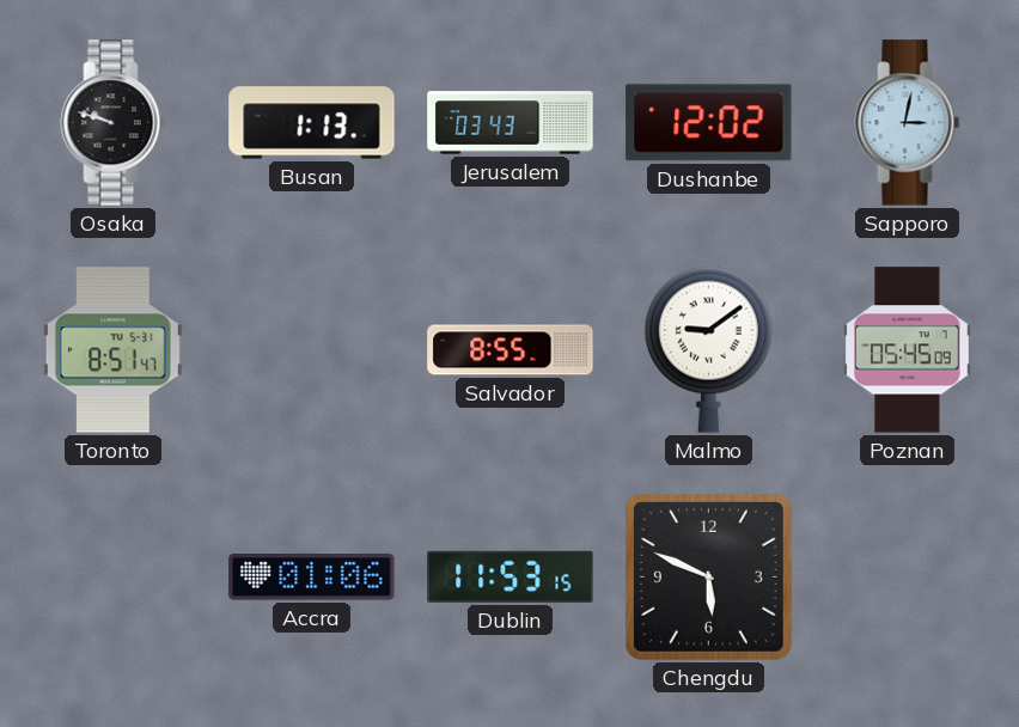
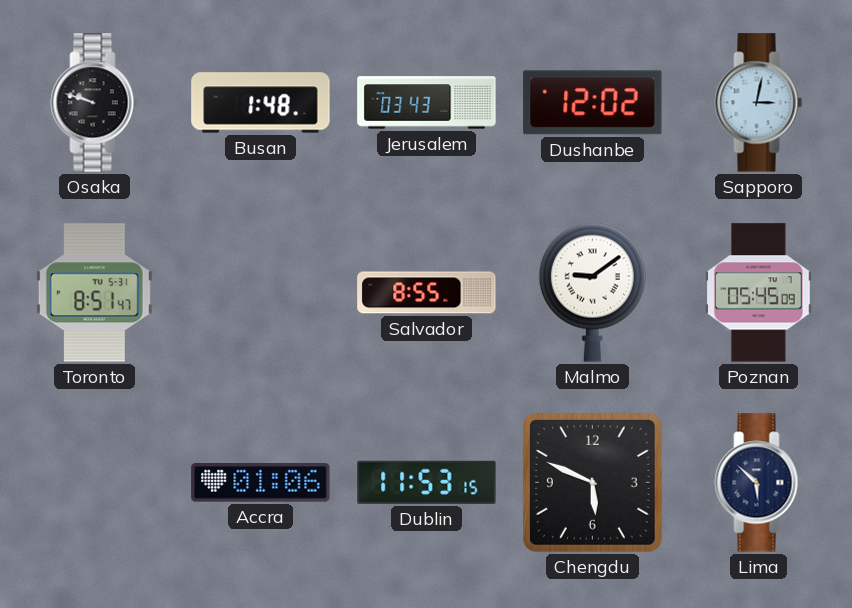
Busan: 1:13 -> 1:48
Lima: none -> 5:52
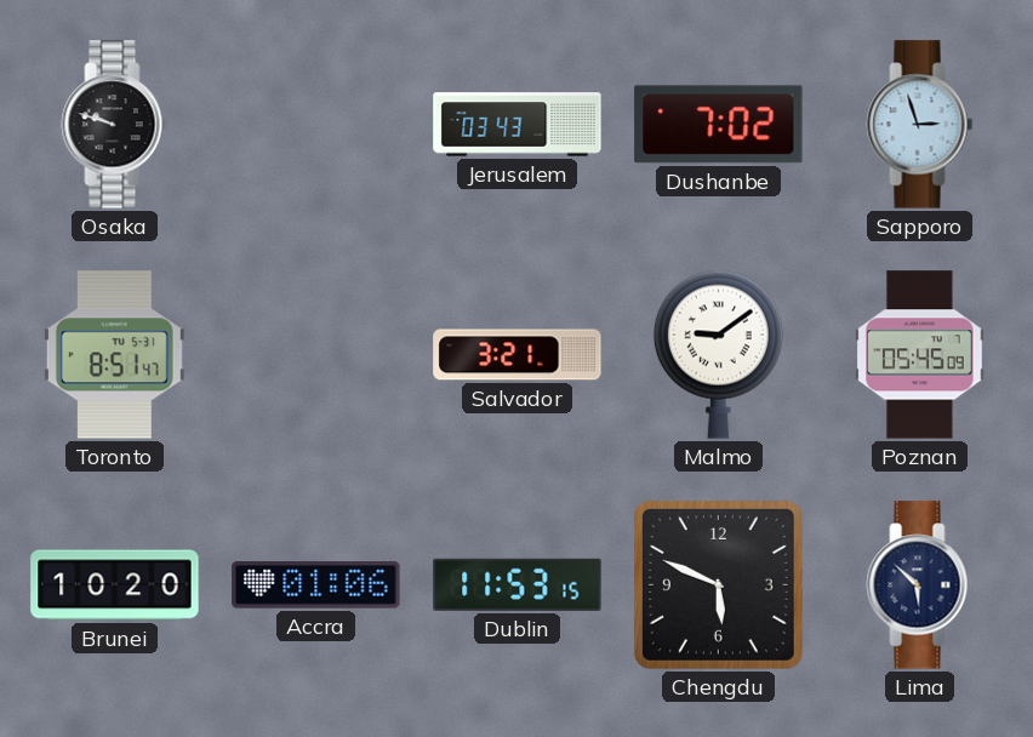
Busan: 1:48 -> none
Dushanbe: 12:02 -> 7:02
Sapporo: 3:02 -> 2:57
Salvador: 8:55 -> 3:21
Brunei: none -> 10:20
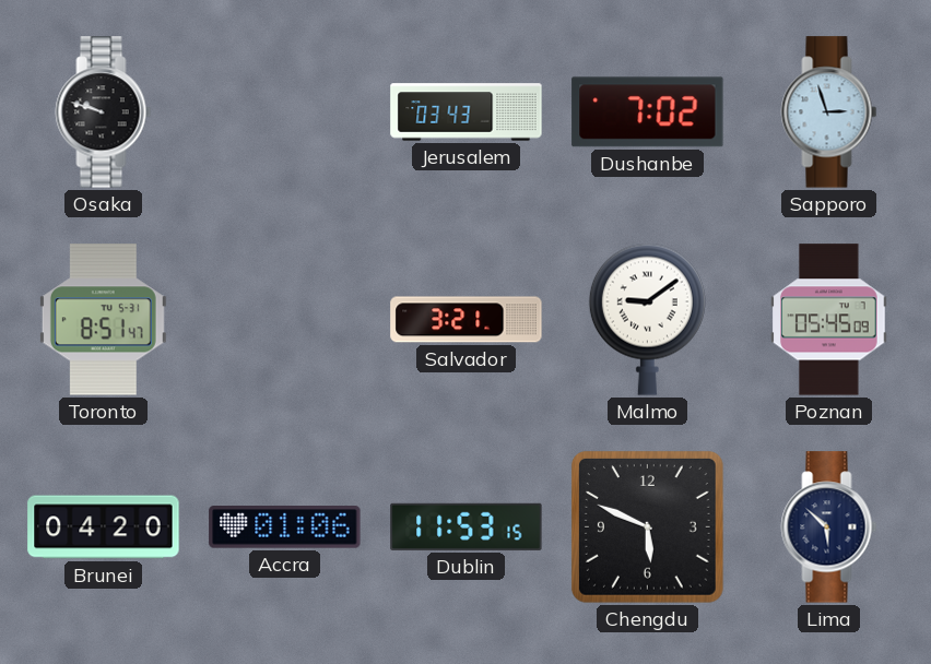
Brunei: 10:20 -> 04:20
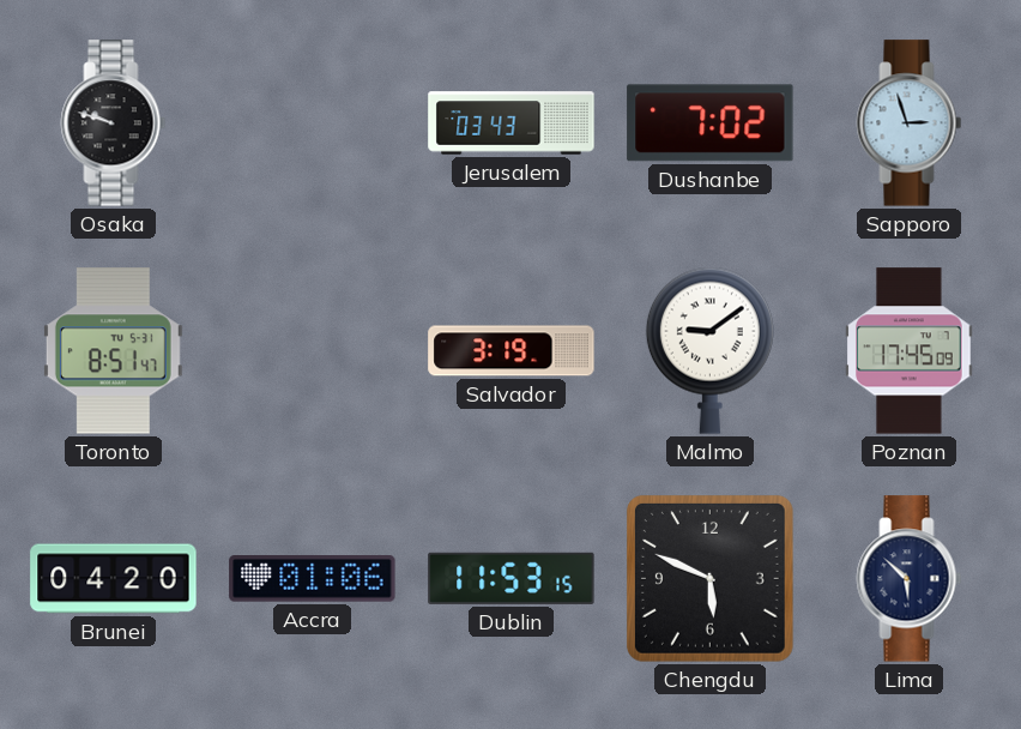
Salvador: 3:21 -> 3:19
Poznan: 05:45 -> 17:45
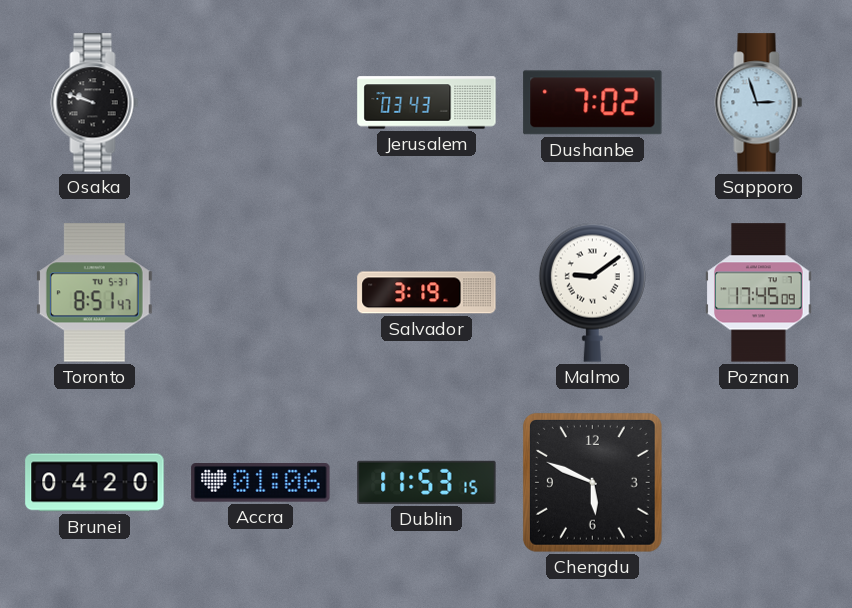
Lima: 5:52 -> none
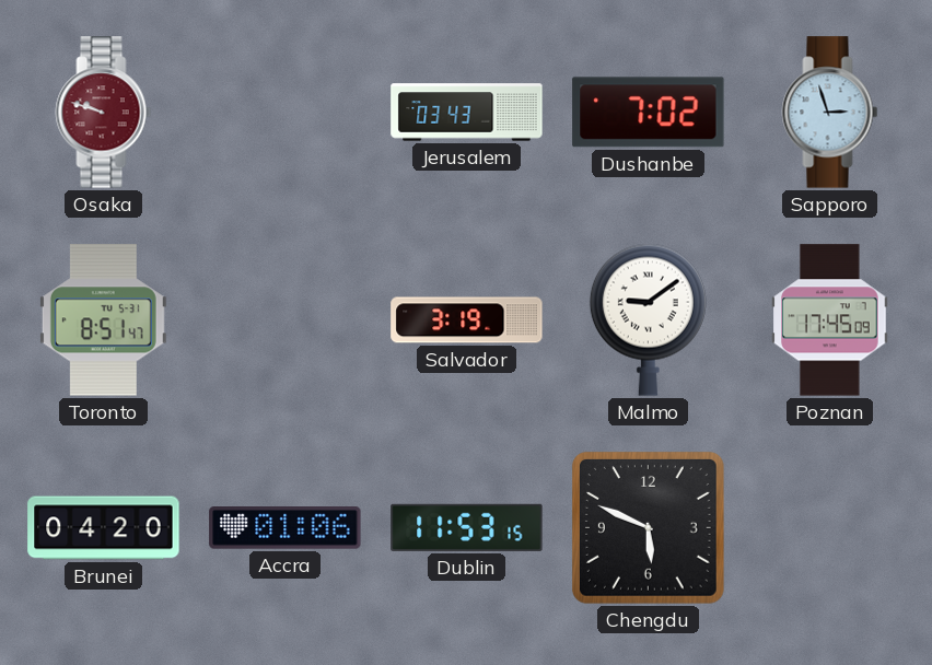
Osaka dial: black -> burgundy
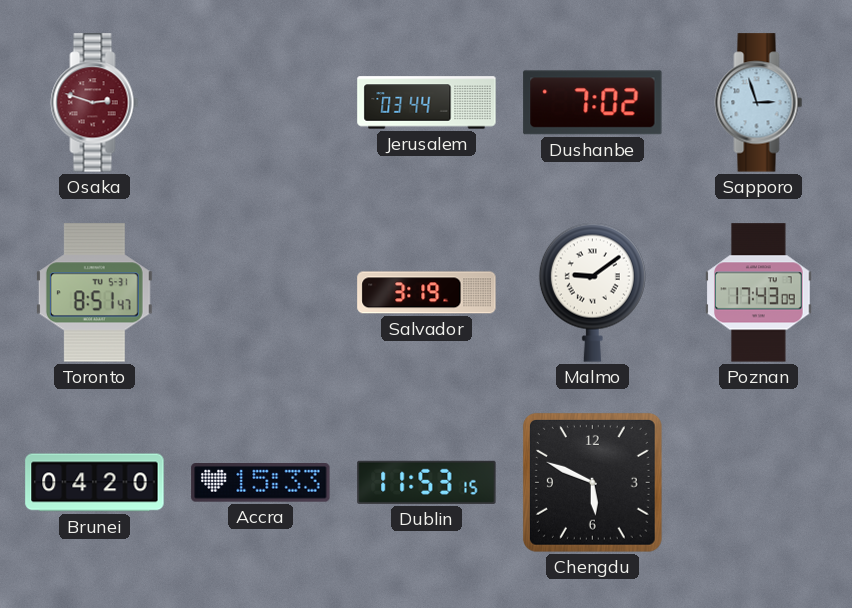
Osaka: 9:48 -> 2:48
Jerusalem: 03:43 -> 03:44
Poznan: 17:45 -> 17:43
Accra: 01:06 -> 15:33
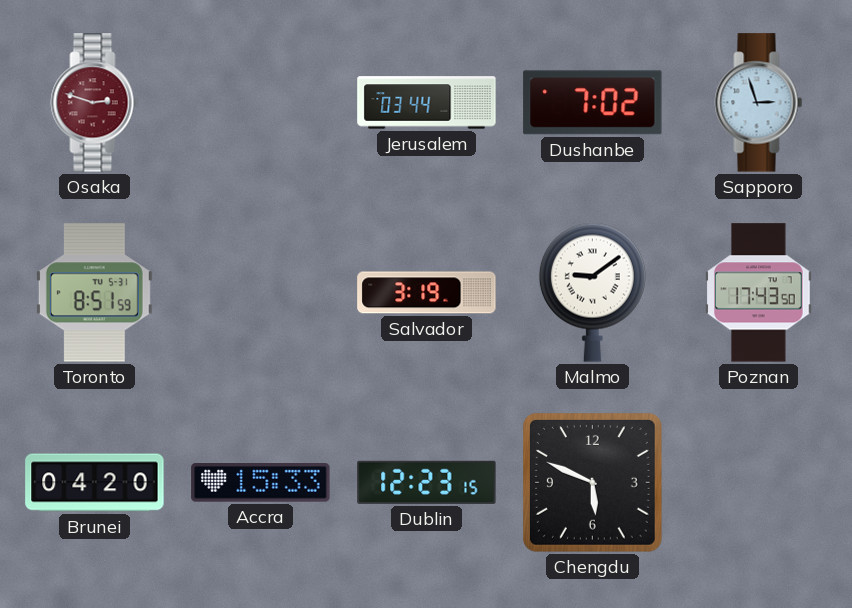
Toronto: 8:51:47 -> 8:51:59
Poznan: 17:43:09 -> 17:43:50
Dublin: 11:53 -> 12:23
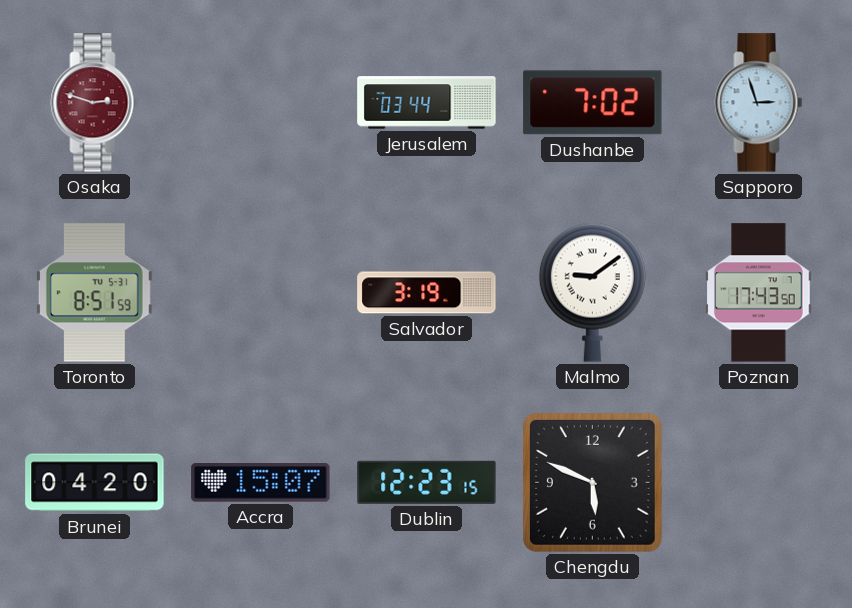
Accra: 15:33 -> 15:07
